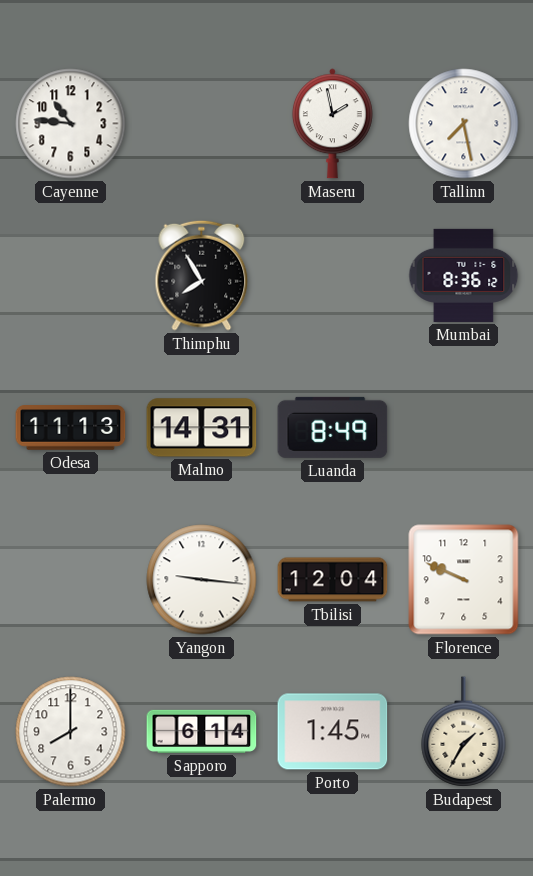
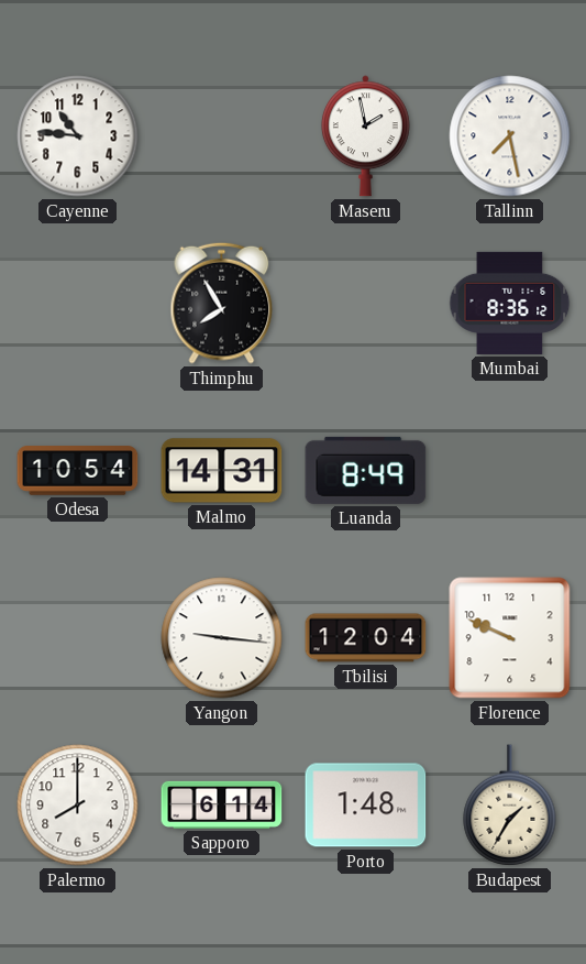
Odesa: 11:13 -> 10:54
Porto: 1:45 -> 1:48
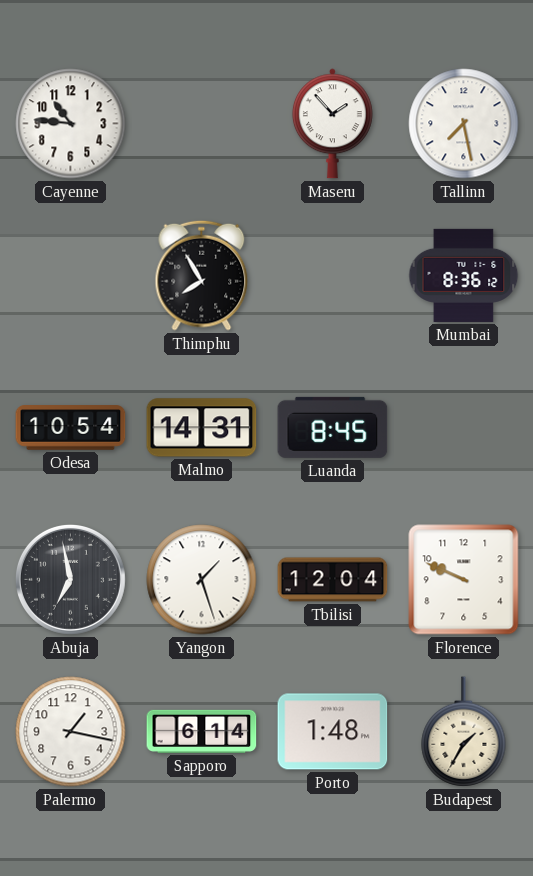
Maseru: 1:58 -> 1:53
Luanda: 8:49 -> 8:45
Abuja: none -> 6:58
Yangon: 9:16 -> 1:27
Palermo: 8:00 -> 1:17
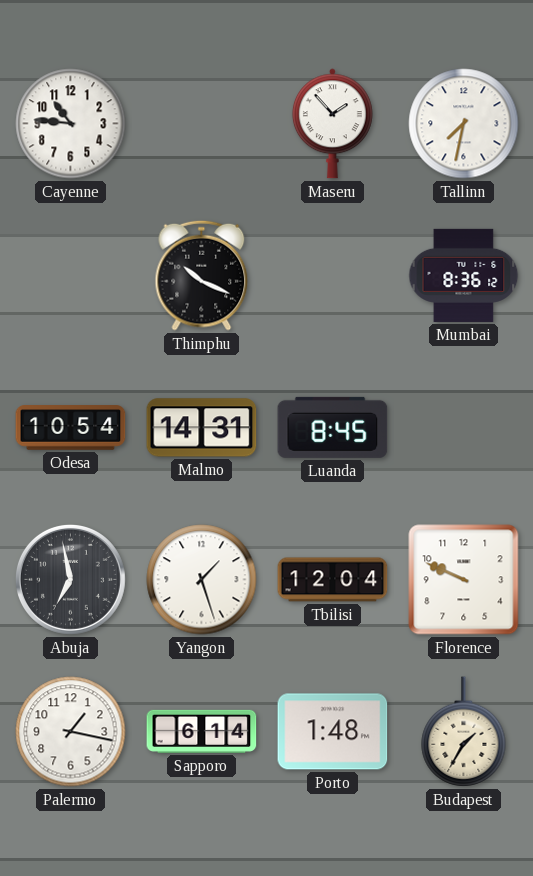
Tallinn: 7:28 -> 7:32
Thimphu: 7:55 -> 10:19
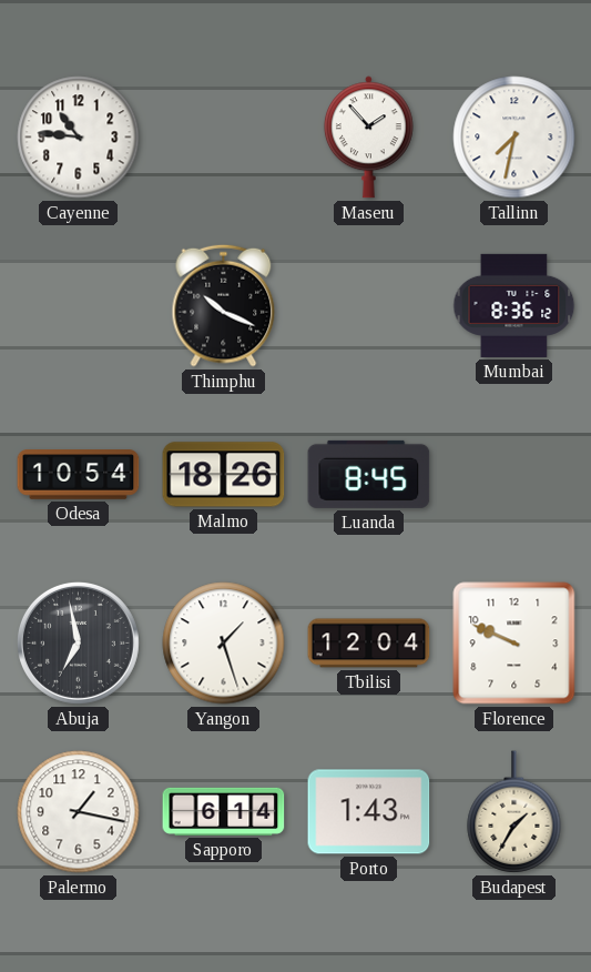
Malmo: 14:31 -> 18:26
Porto: 1:48 -> 1:43
